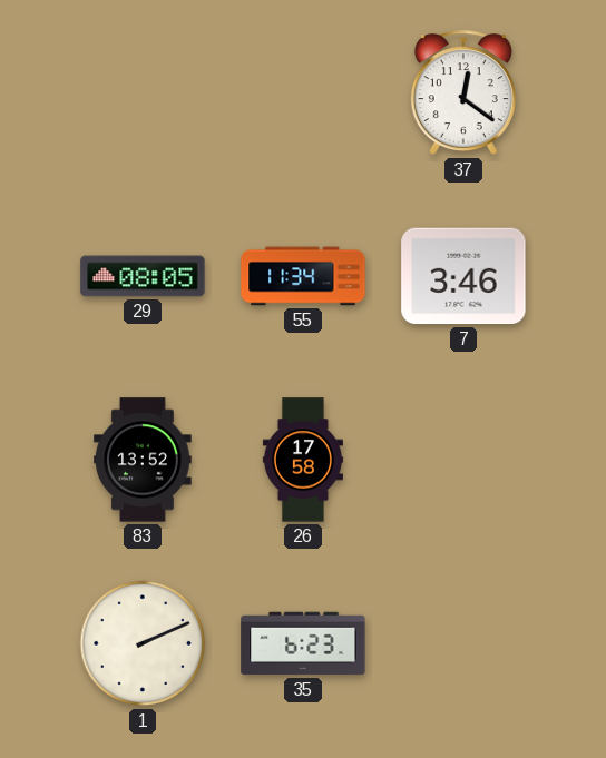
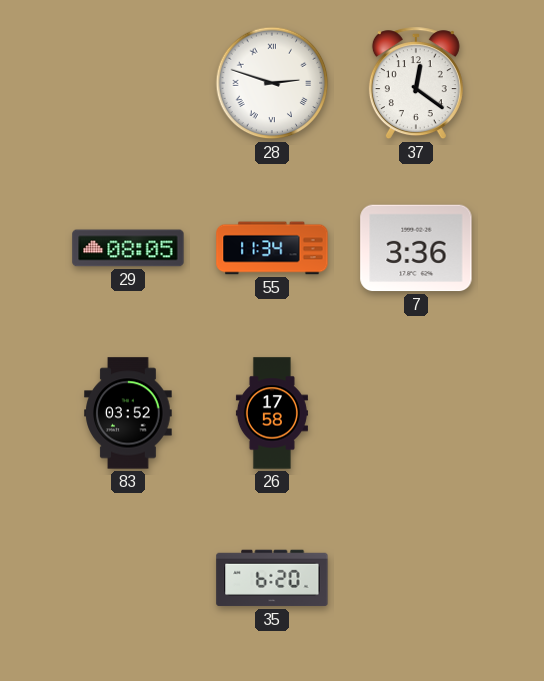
28: none -> 2:48
7: 3:46 -> 3:36
83: 13:52 -> 03:52
1: 2:11 -> none
35: 6:23 -> 6:20
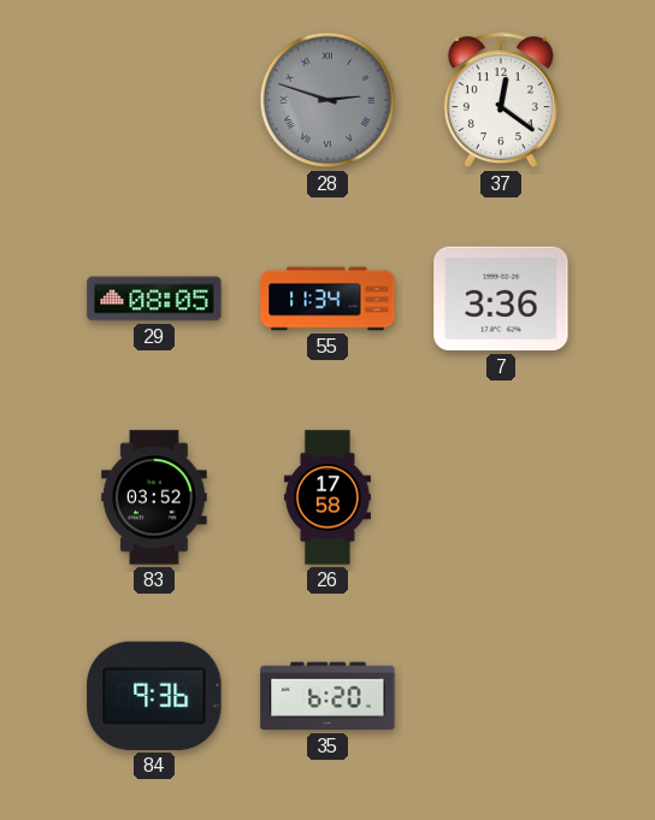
28 dial: white -> grey
84: none -> 9:36
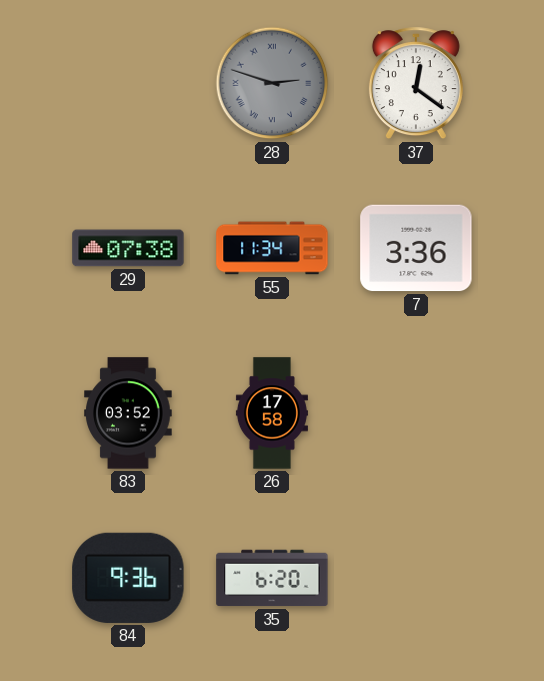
29: 08:05 -> 07:38
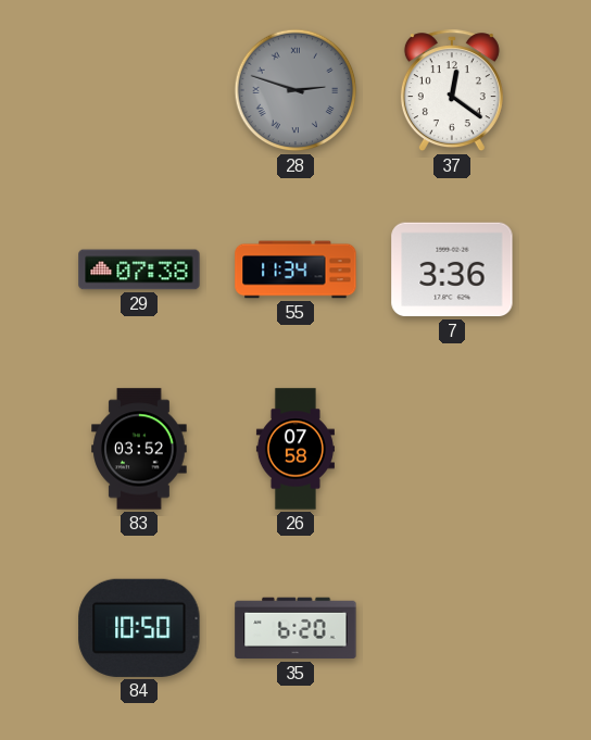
26: 17:58 -> 07:58
84: 9:36 -> 10:50
